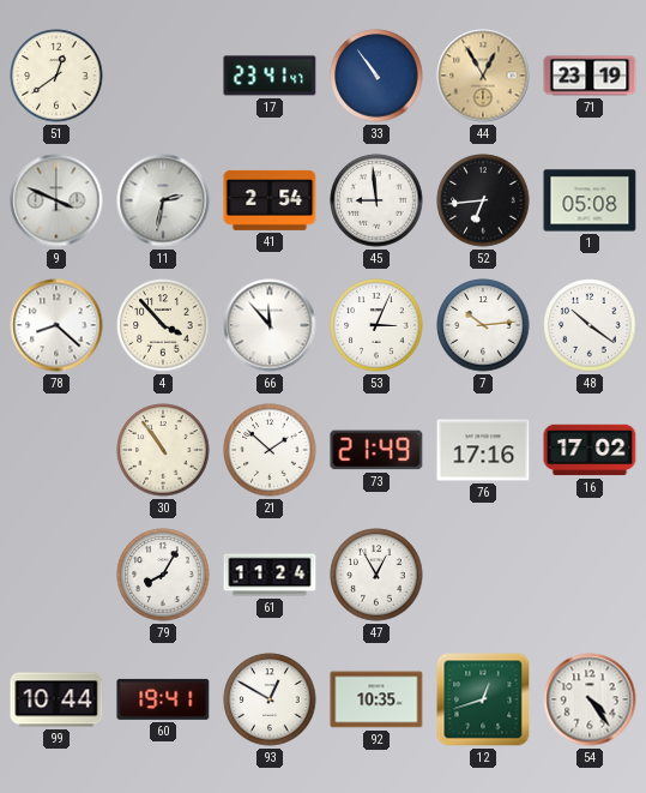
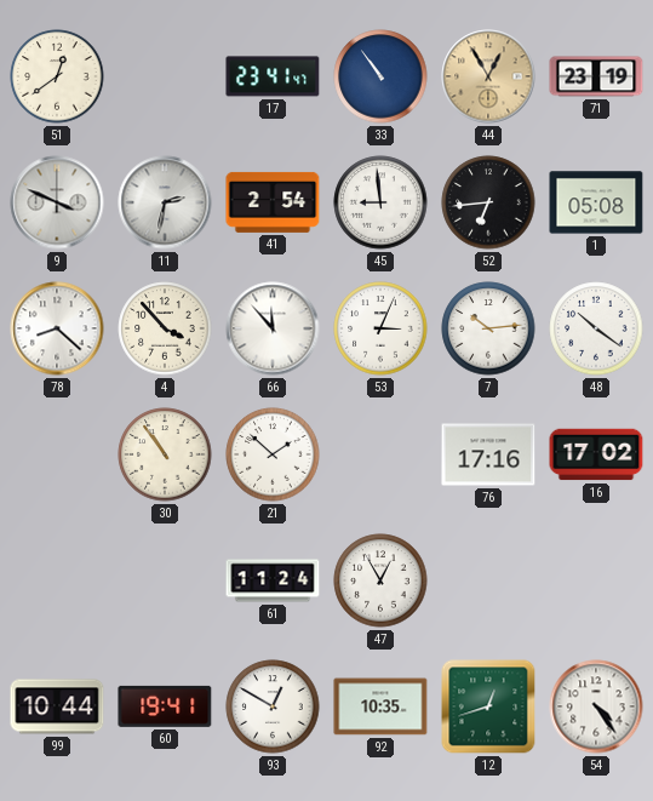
73: 21:49 -> none
79: 8:05 -> none
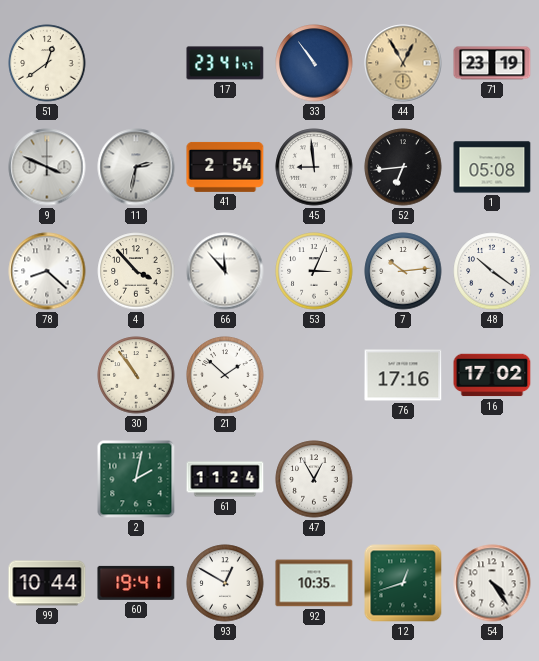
2: none -> 2:02
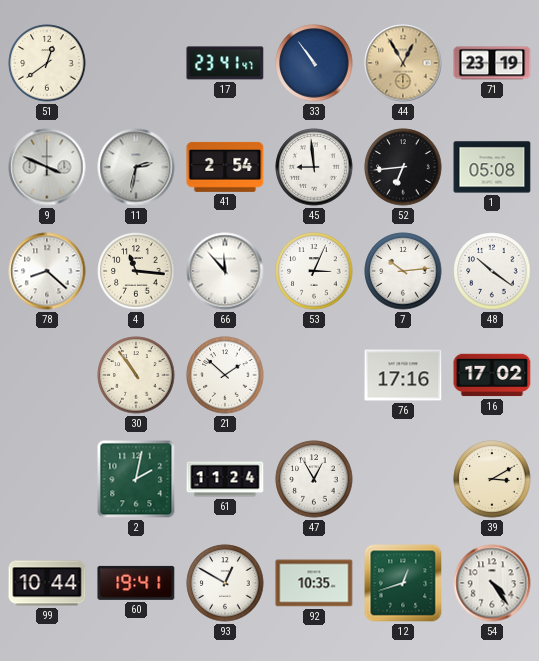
4: 3:53 -> 11:16
39: none -> 3:10
